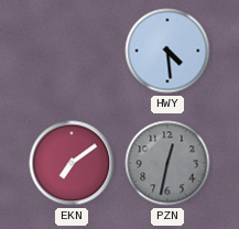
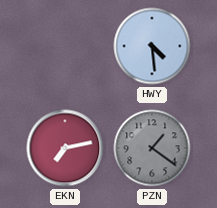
EKN: 7:09 -> 7:13
PZN: 12:32 -> 1:21
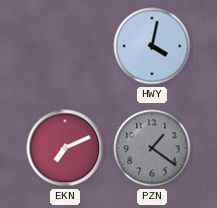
HWY: 4:29 -> 4:02
EKN: 7:13 -> 7:11
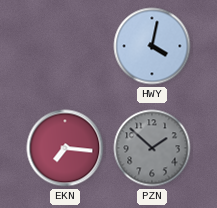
EKN: 7:11 -> 7:16
PZN: 1:21 -> 1:52
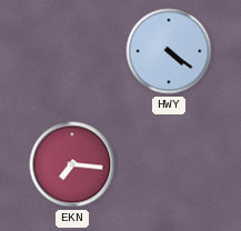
HWY: 4:02 -> 4:21
PZN: 1:52 -> none
